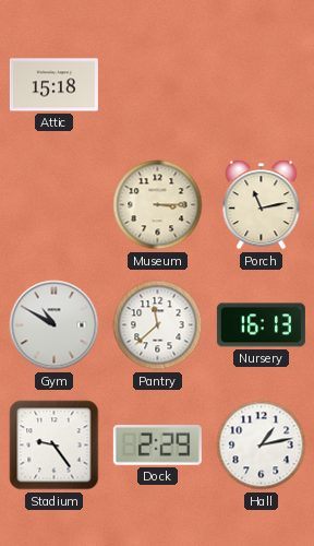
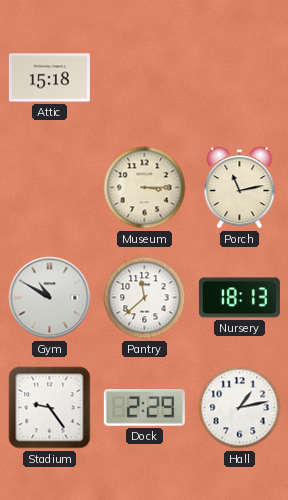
Nursery: 16:13 -> 18:13
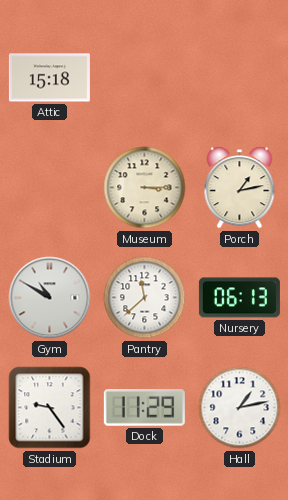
Porch: 11:13 -> 1:13
Nursery: 18:13 -> 06:13
Dock: 2:29 -> 11:29
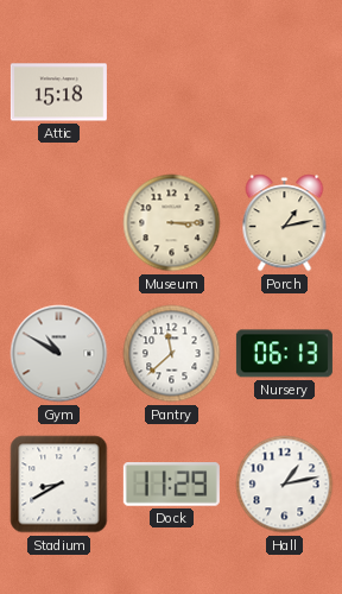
Stadium: 9:24 -> 8:40
